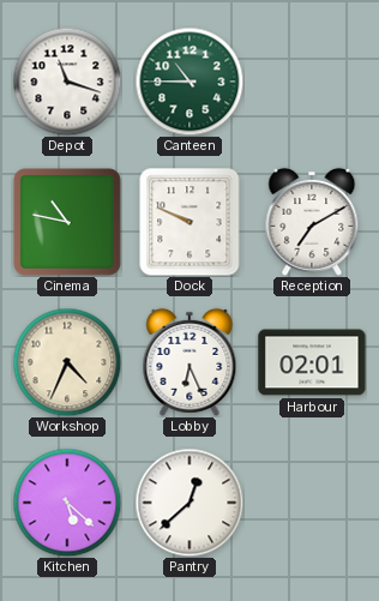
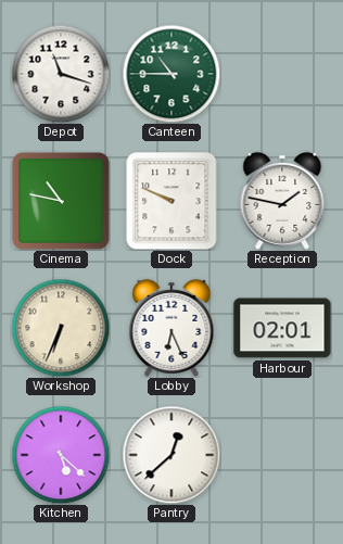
Reception: 7:10 -> 1:47
Workshop: 4:34 -> 6:34
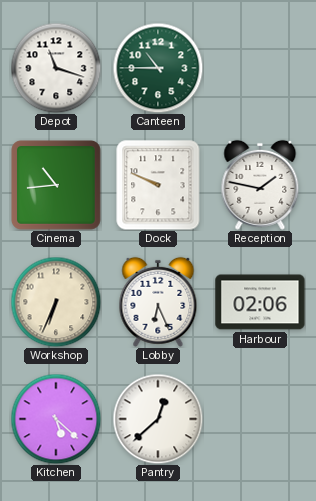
Cinema: 10:47 -> 10:44
Harbour: 02:01 -> 02:06
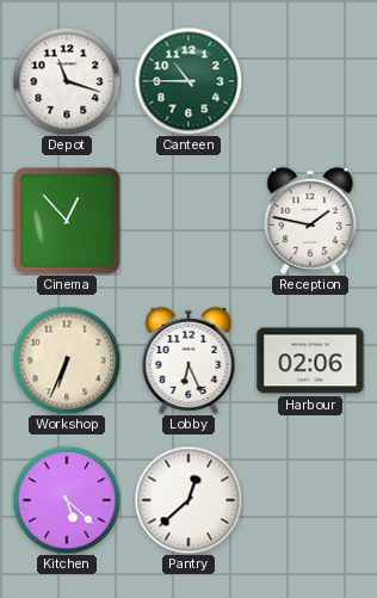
Cinema: 10:44 -> 12:53
Dock: 9:49 -> none
